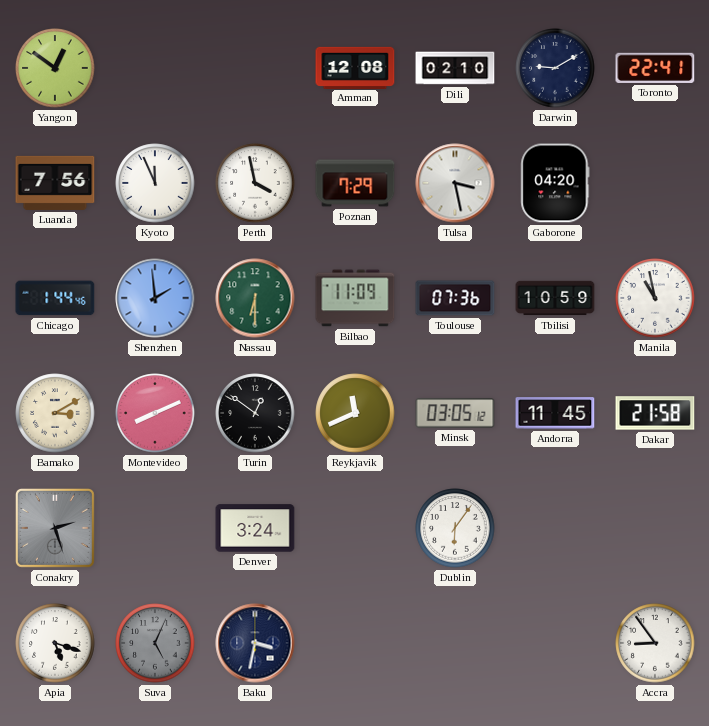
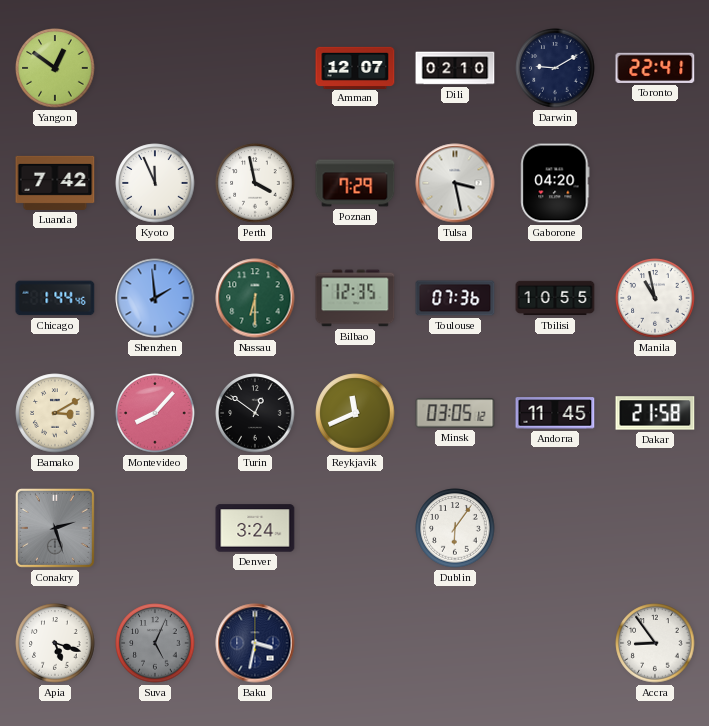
Amman: 12:08 -> 12:07
Luanda: 7:56 -> 7:42
Bilbao: 11:09 -> 12:35
Tbilisi: 10:59 -> 10:55
Montevideo: 8:11 -> 8:07
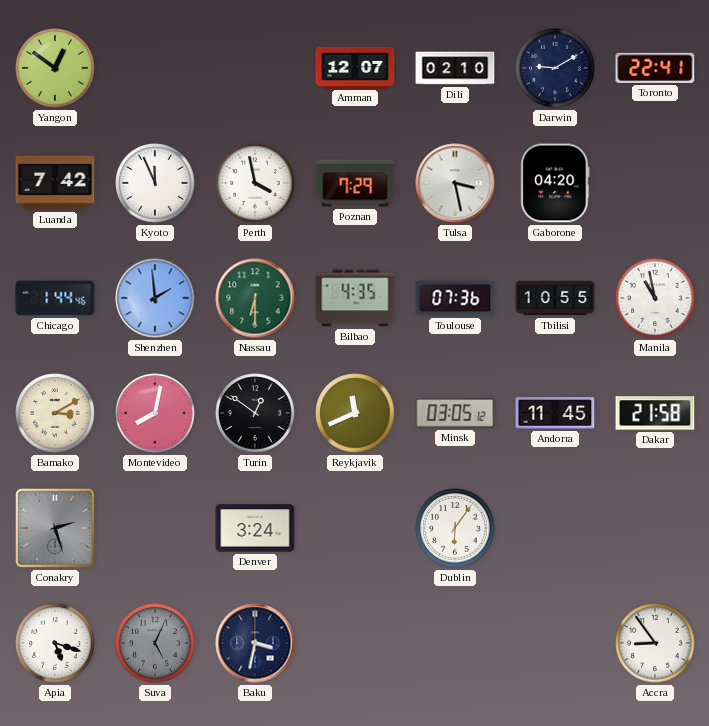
Bilbao: 12:35 -> 4:35
Montevideo: 8:07 -> 8:02
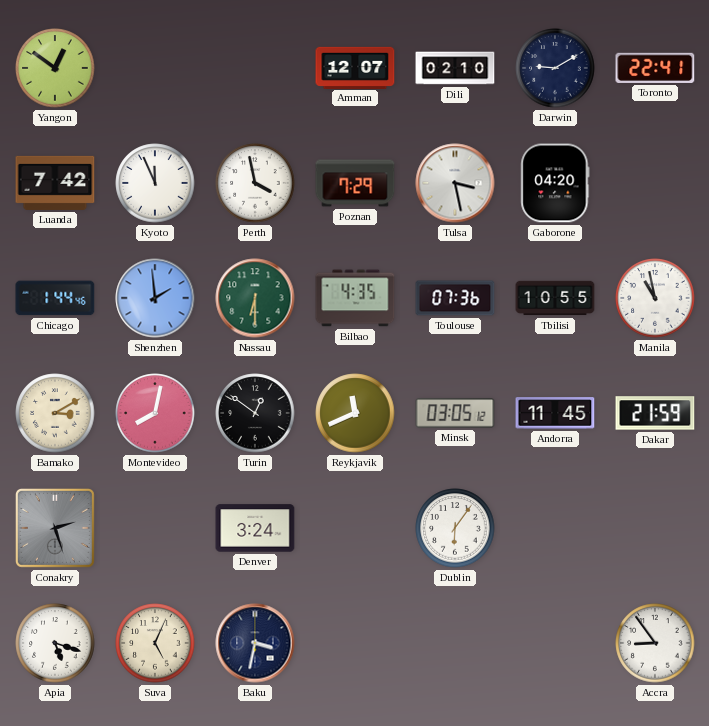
Dakar: 21:58 -> 21:59
Suva dial: grey -> cream
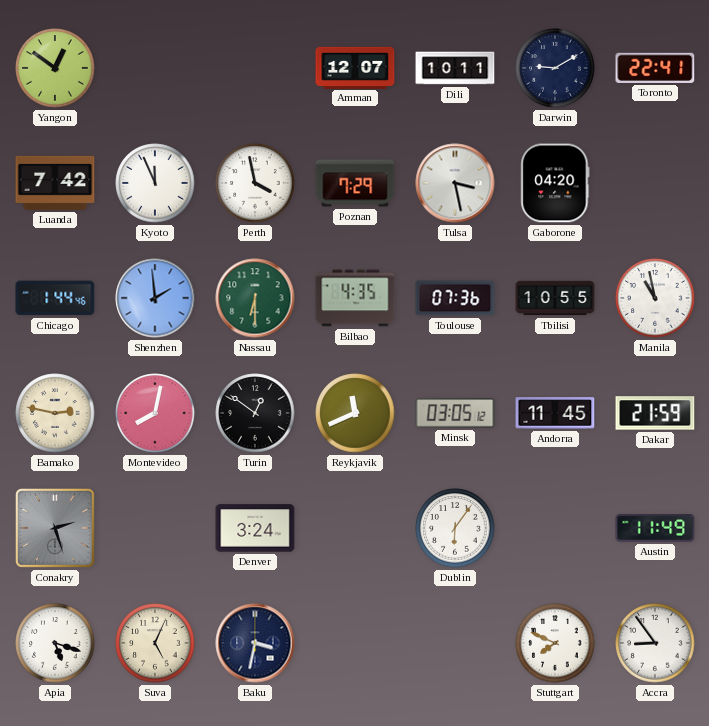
Dili: 02:10 -> 10:11
Bamako: 3:10 -> 2:47
Austin: none -> 11:49
Stuttgart: none -> 7:49
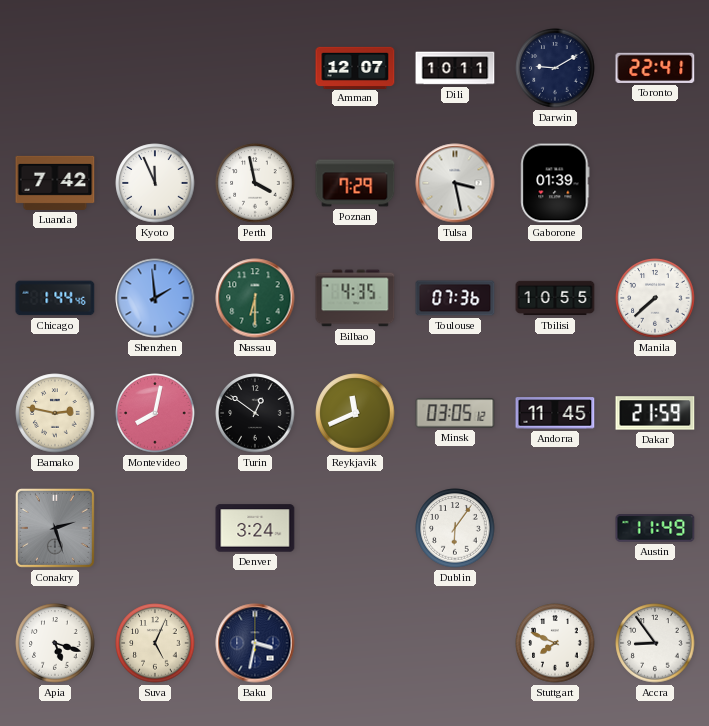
Yangon: 12:51 -> none
Gaborone: 04:20 -> 01:39
Manila: 10:58 -> 7:38
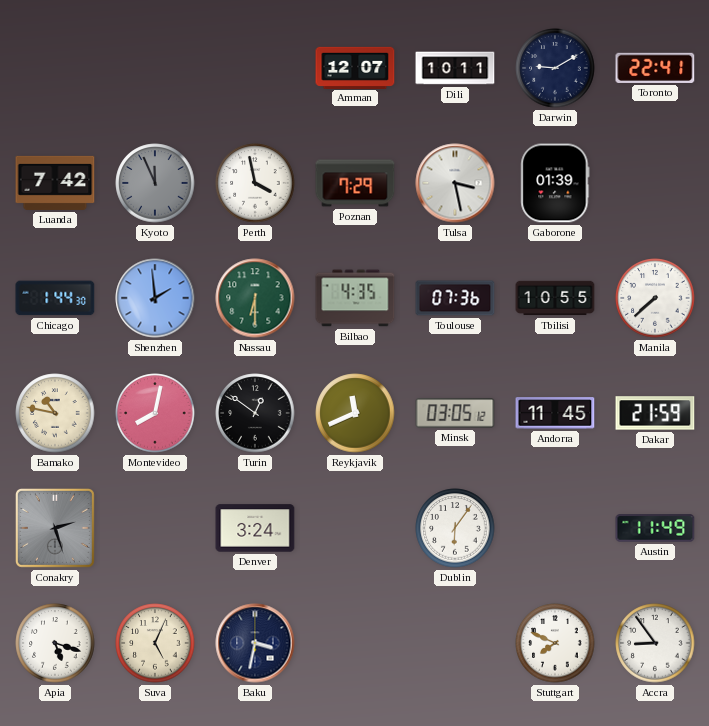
Kyoto dial: white -> grey
Chicago: 1:44:46 -> 1:44:30
Bamako: 2:47 -> 10:47
